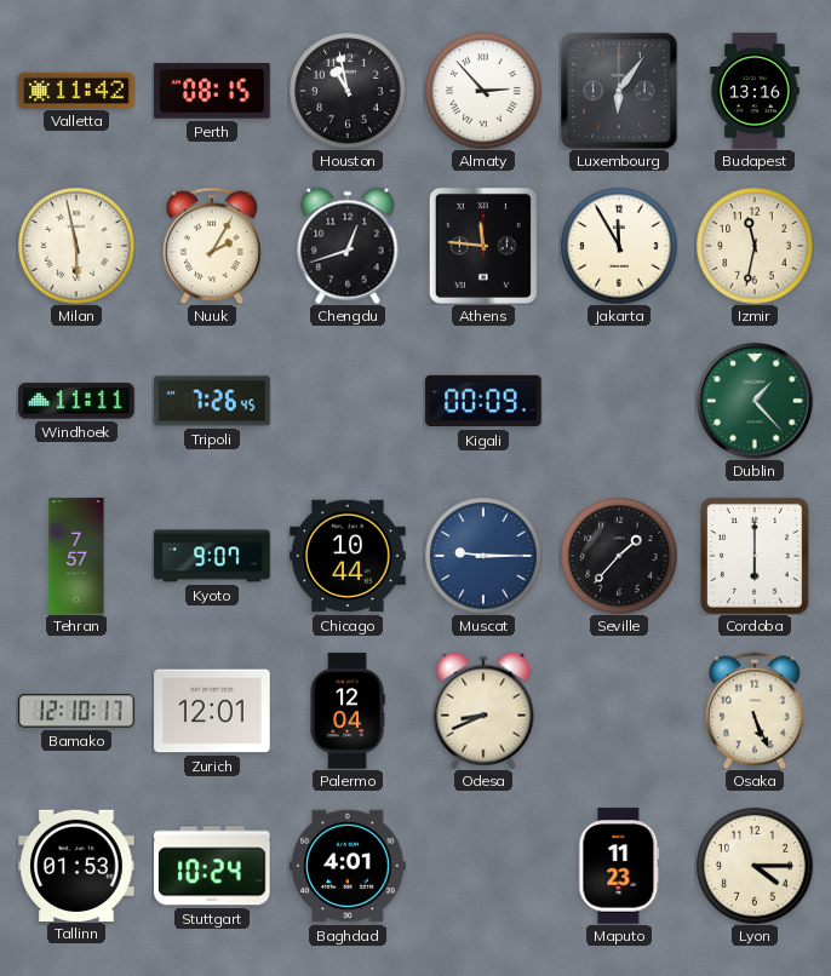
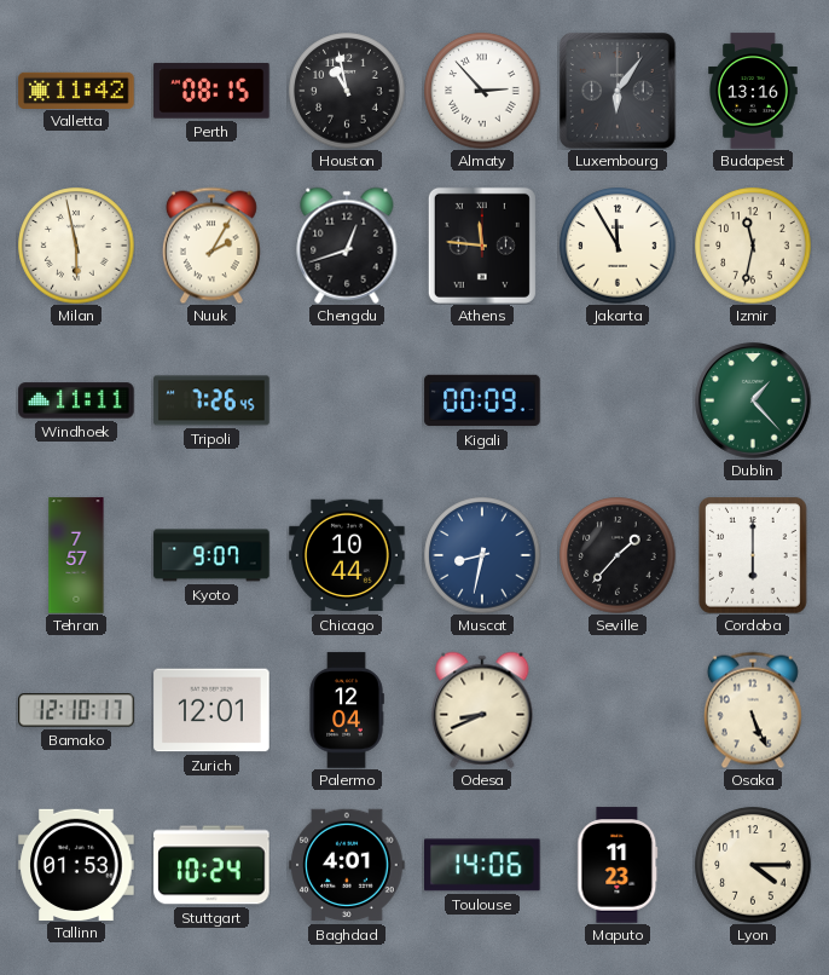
Muscat: 9:15 -> 8:32
Toulouse: none -> 14:06
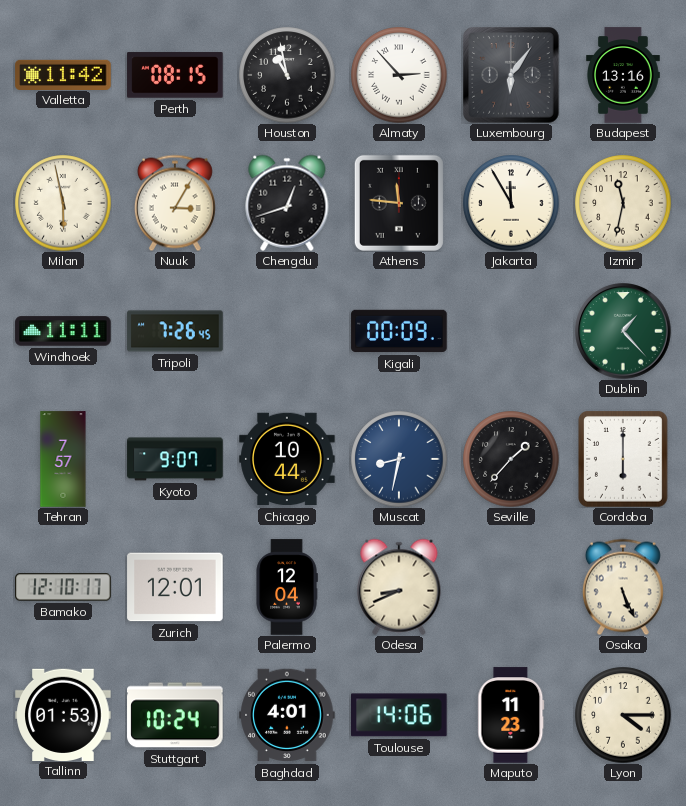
Nuuk: 2:05 -> 3:05
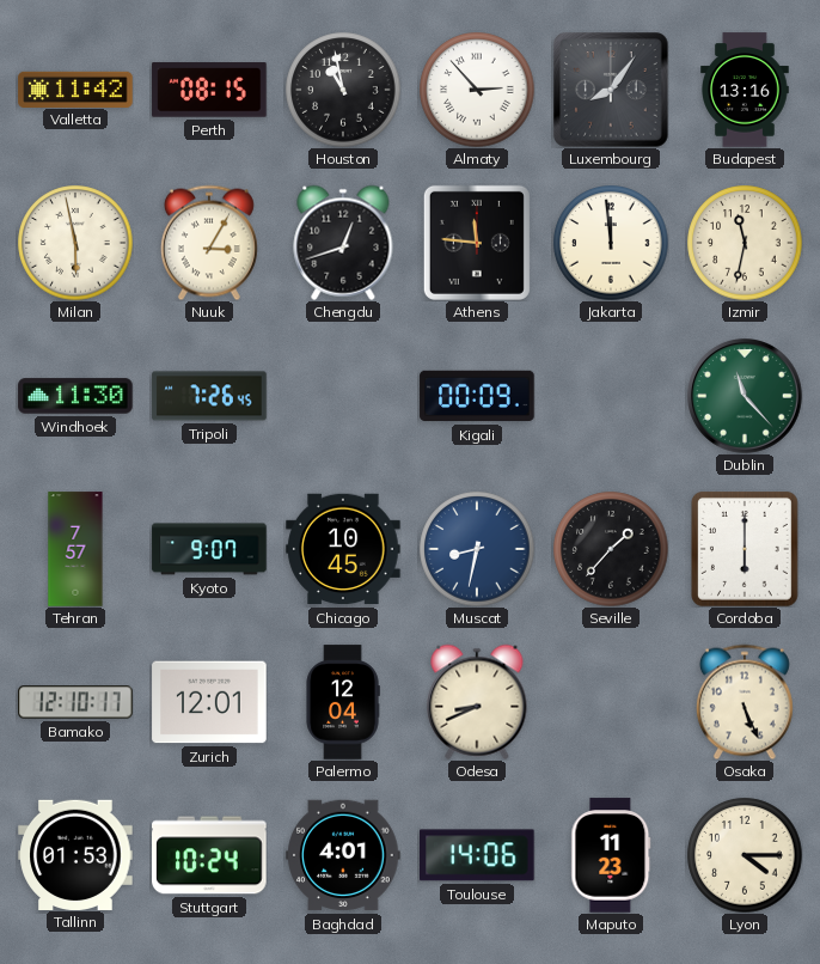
Luxembourg: 6:06 -> 8:06
Jakarta: 11:55 -> 11:59
Windhoek: 11:11 -> 11:30
Dublin: 1:23 -> 11:23
Chicago: 10:44 -> 10:45
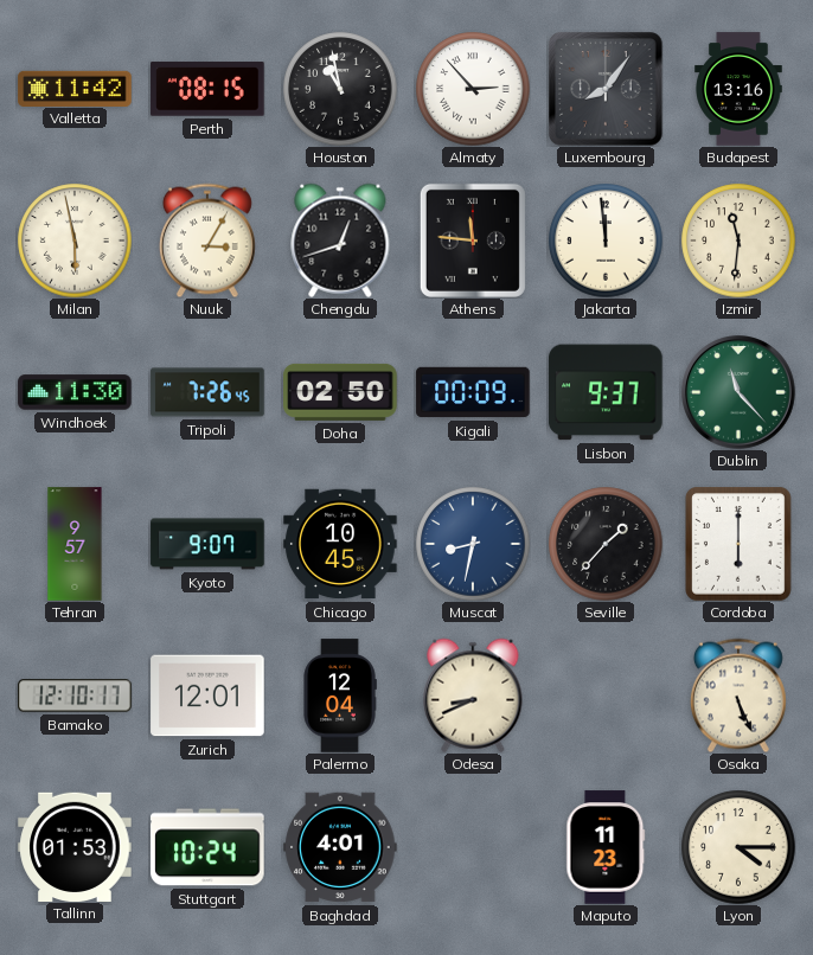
Izmir: 11:32 -> 11:31
Doha: none -> 02:50
Lisbon: none -> 9:37
Tehran: 7:57 -> 9:57
Toulouse: 14:06 -> none
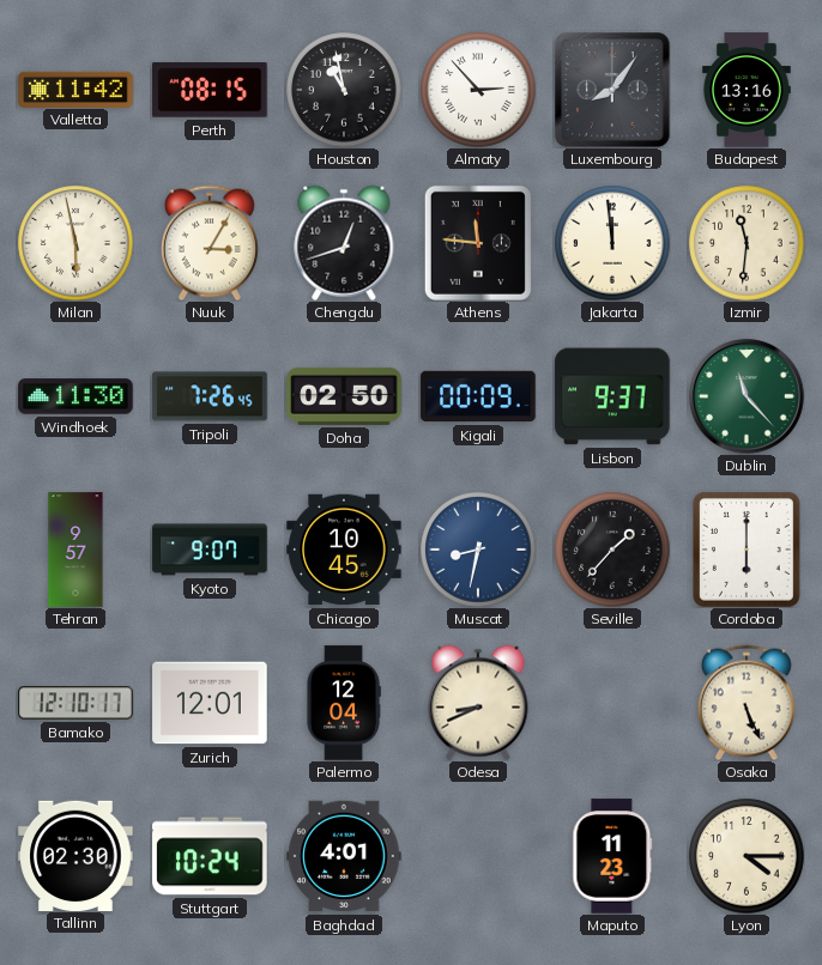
Tallinn: 01:53 -> 02:30
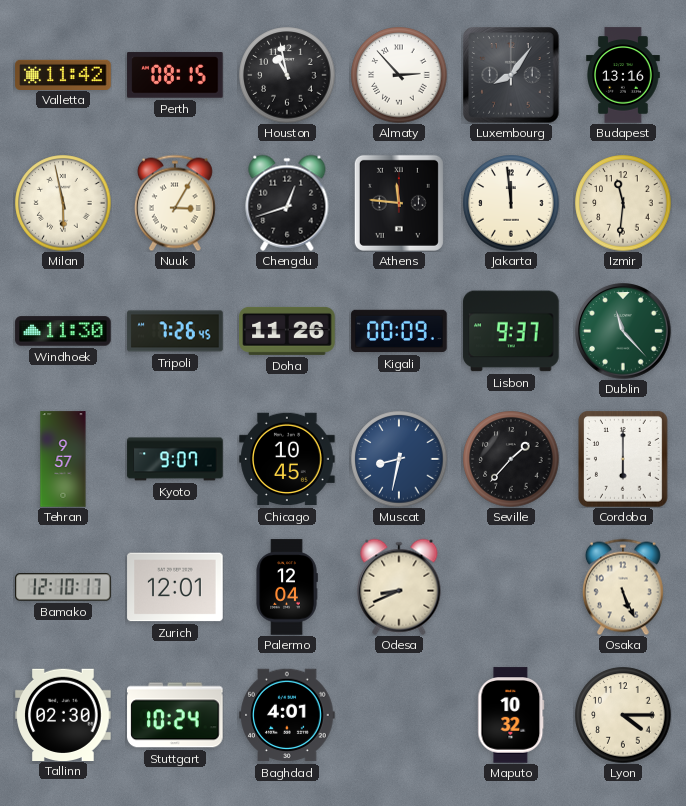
Doha: 02:50 -> 11:26
Maputo: 11:23 -> 10:32
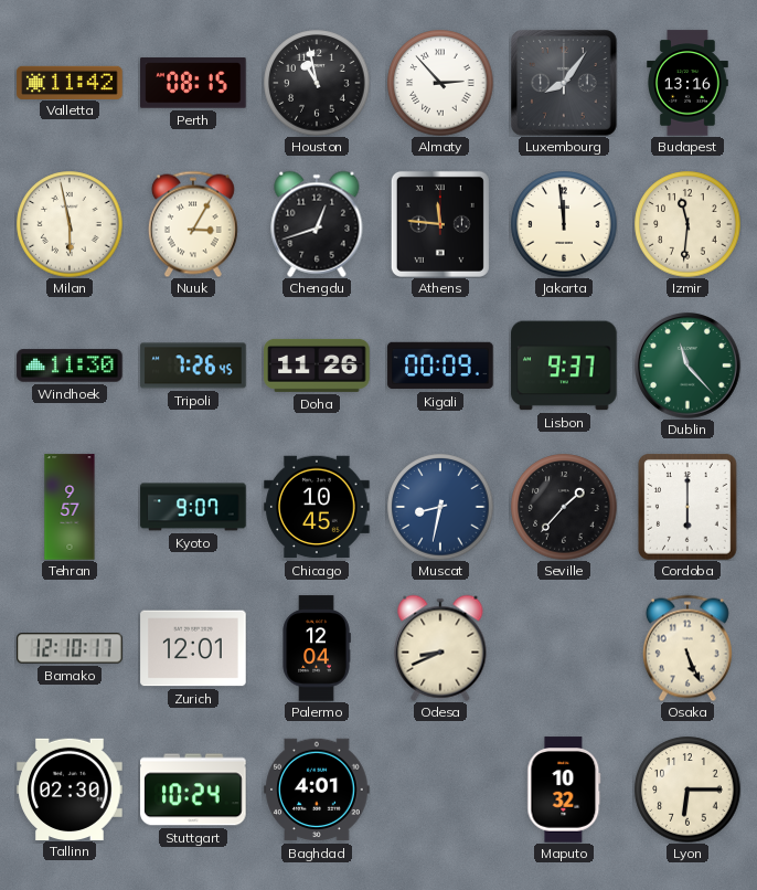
Lyon: 4:15 -> 6:15
